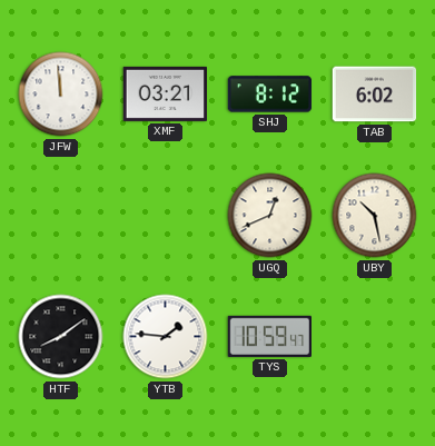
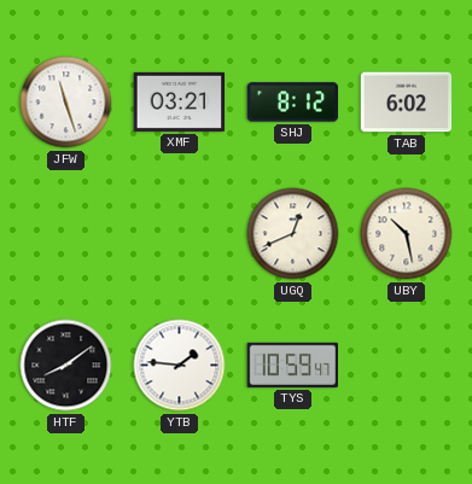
JFW: 11:59 -> 11:27
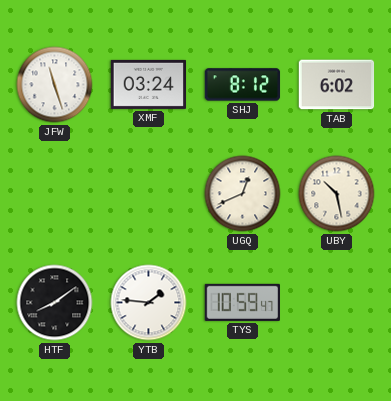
XMF: 03:21 -> 03:24
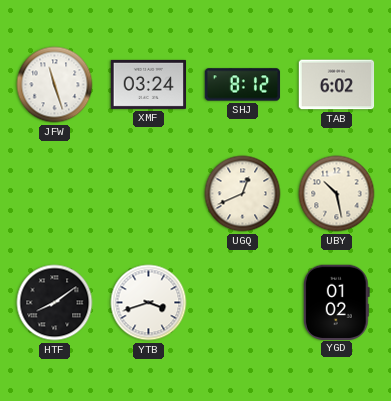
YTB: 1:46 -> 3:42
TYS: 10:59 -> none
YGD: none -> 01:02
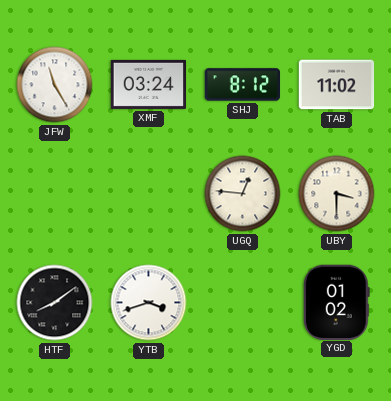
JFW: 11:27 -> 11:25
TAB: 6:02 -> 11:02
UGQ: 12:41 -> 12:46
UBY: 10:28 -> 3:30
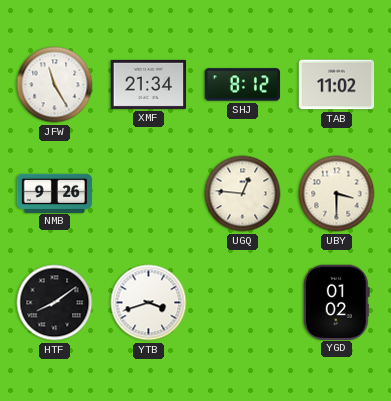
XMF: 03:24 -> 21:34
NMB: none -> 9:26
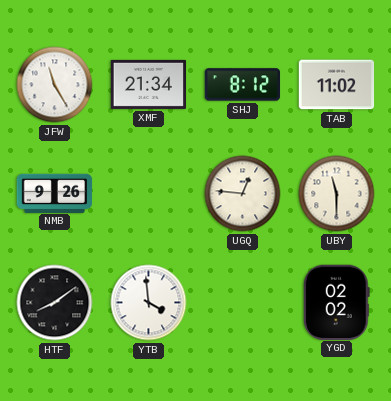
UBY: 3:30 -> 11:30
YTB: 3:42 -> 3:59
YGD: 01:02 -> 02:02
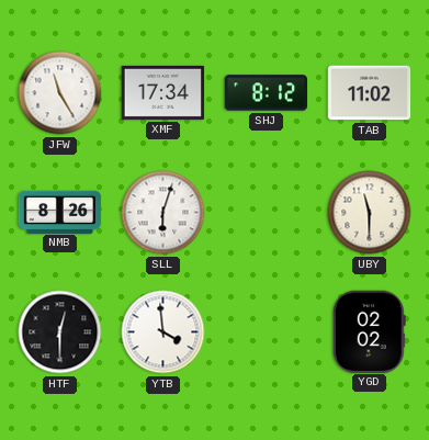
XMF: 21:34 -> 17:34
NMB: 9:26 -> 8:26
SLL: none -> 6:03
UGQ: 12:46 -> none
HTF: 8:09 -> 12:30
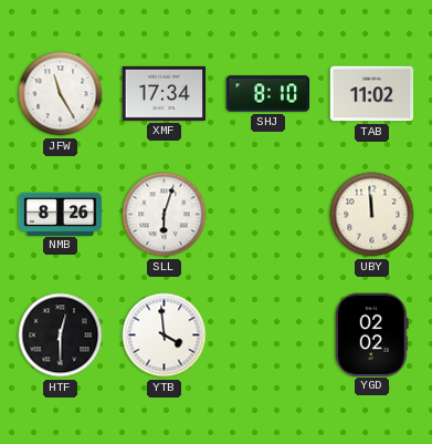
SHJ: 8:12 -> 8:10
UBY: 11:30 -> 11:59
